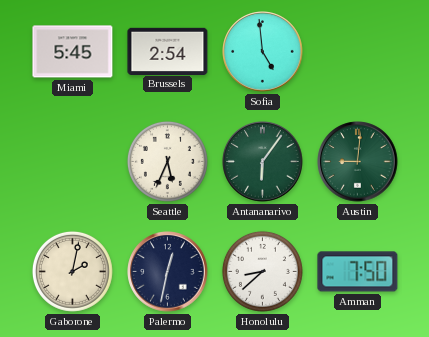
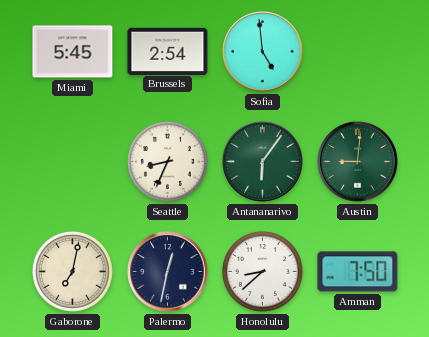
Seattle: 5:34 -> 8:34
Gaborone: 2:02 -> 7:02
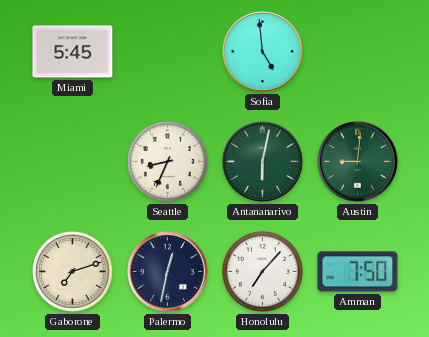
Brussels: 2:54 -> none
Antananarivo: 6:06 -> 6:02
Gaborone: 7:02 -> 7:12
Honolulu: 8:38 -> 7:07
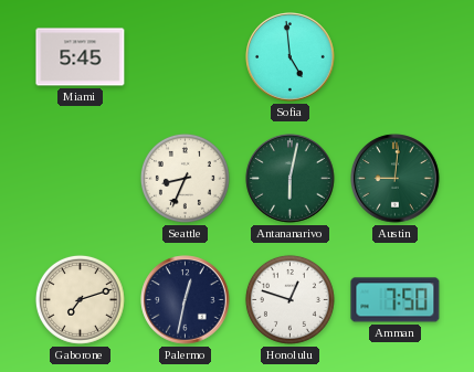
Honolulu: 7:07 -> 12:48
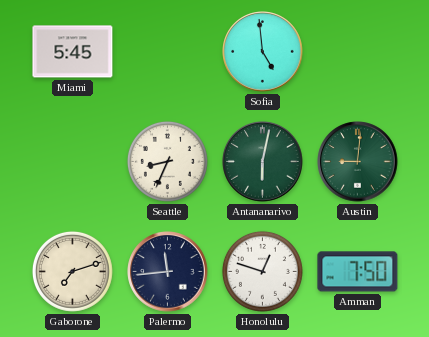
Palermo: 12:32 -> 11:44
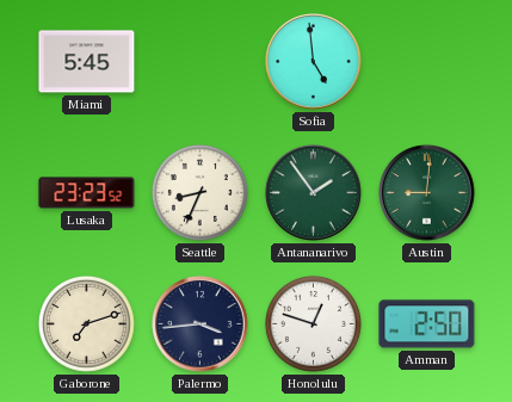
Lusaka: none -> 23:23
Antananarivo: 6:02 -> 1:54
Palermo: 11:44 -> 3:44
Amman: 7:50 -> 2:50
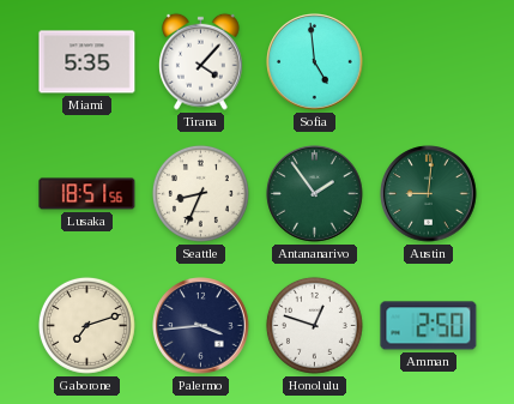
Miami: 5:45 -> 5:35
Tirana: none -> 4:07
Lusaka: 23:23 -> 18:51
